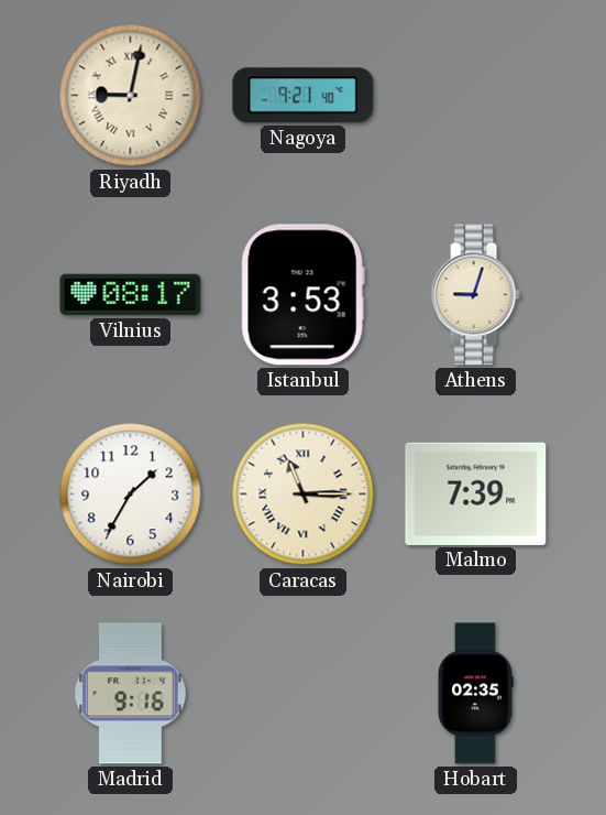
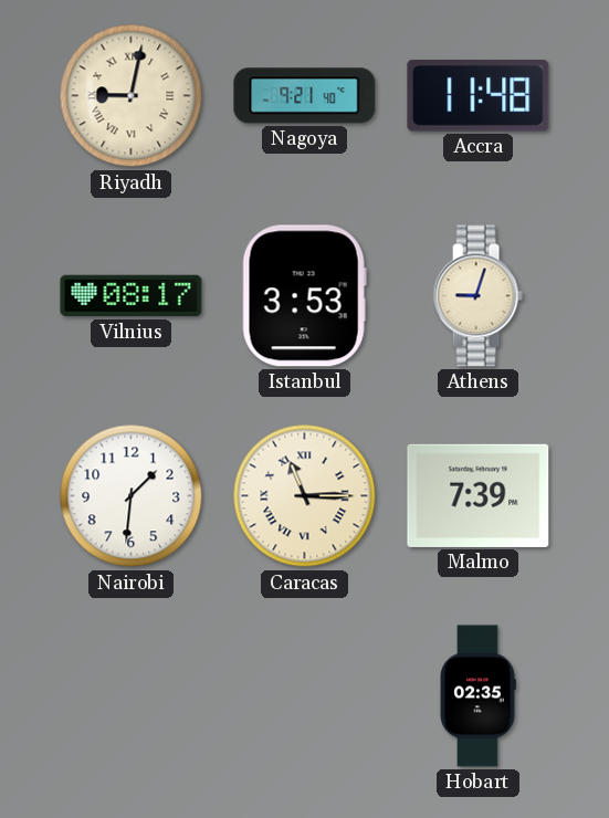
Accra: none -> 11:48
Nairobi: 1:35 -> 1:31
Madrid: 9:16 -> none
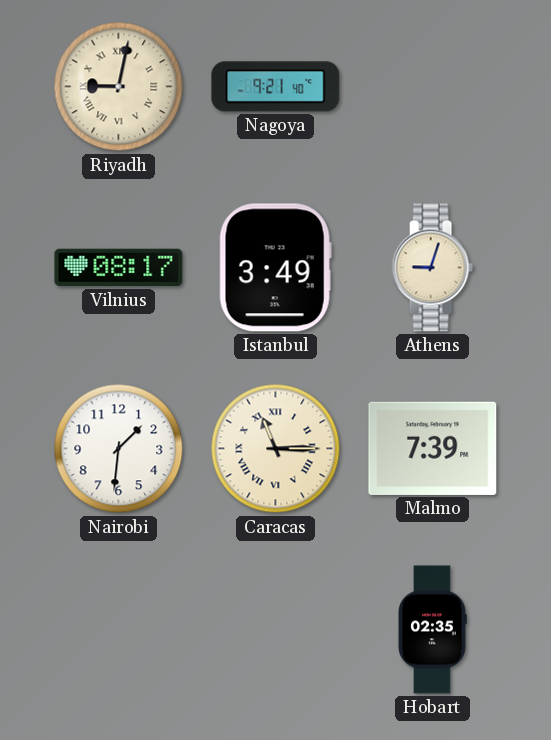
Accra: 11:48 -> none
Istanbul: 3:53 -> 3:49
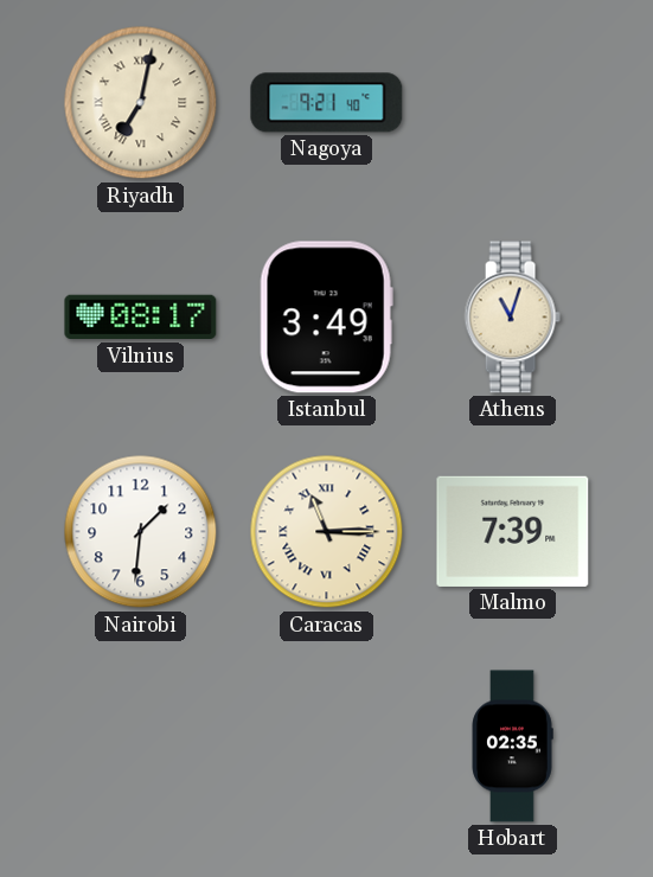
Riyadh: 9:02 -> 7:02
Athens: 9:03 -> 11:03
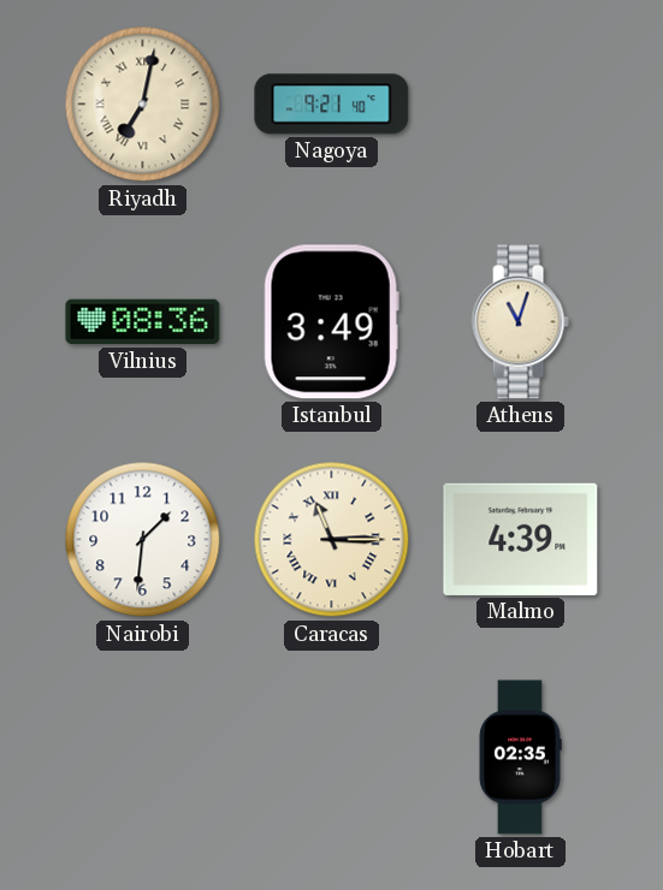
Vilnius: 08:17 -> 08:36
Malmo: 7:39 -> 4:39
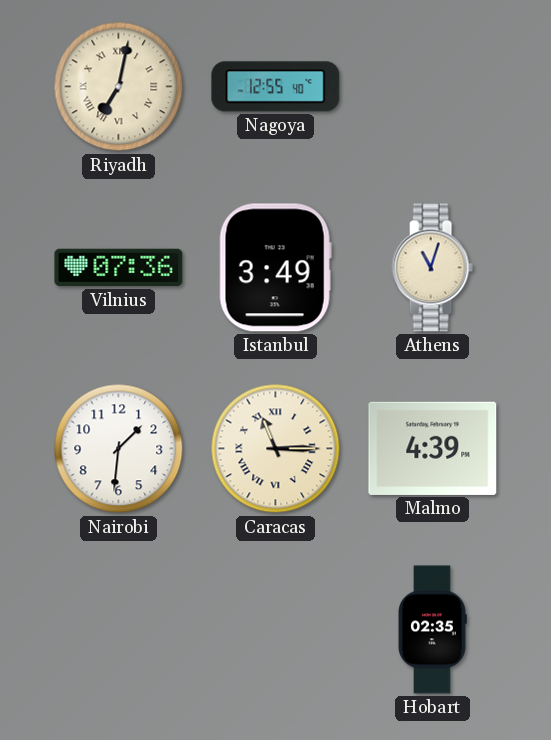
Nagoya: 9:21 -> 12:55
Vilnius: 08:36 -> 07:36
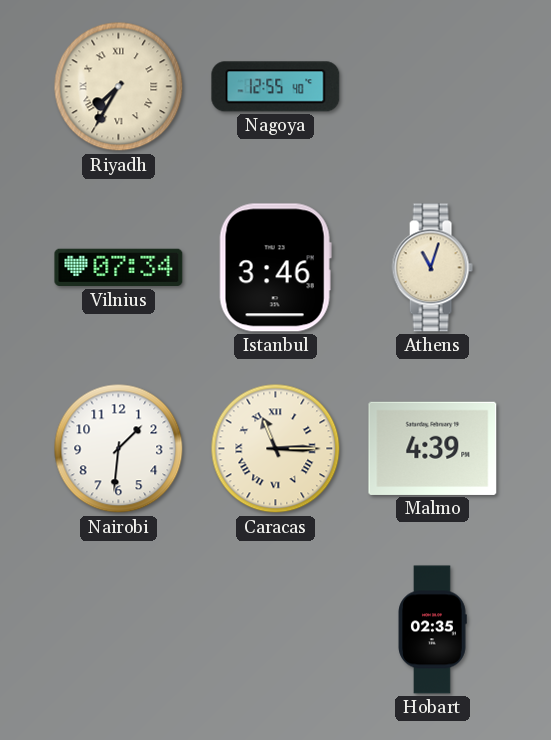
Riyadh: 7:02 -> 7:35
Vilnius: 07:36 -> 07:34
Istanbul: 3:49 -> 3:46
